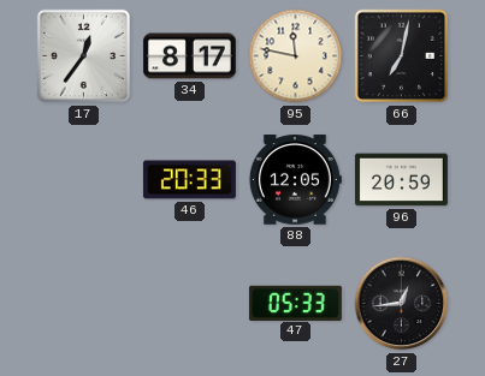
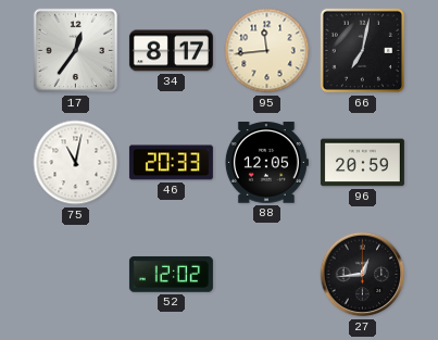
95: 11:47 -> 11:44
75: none -> 11:02
52: none -> 12:02
47: 05:33 -> none
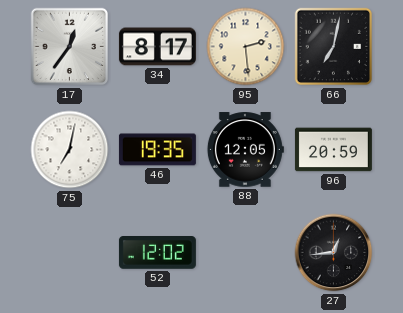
95: 11:44 -> 2:29
75: 11:02 -> 7:02
46: 20:33 -> 19:35
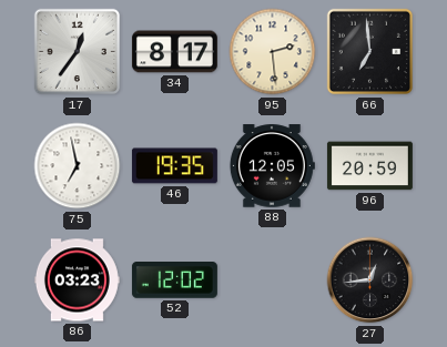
66: 7:02 -> 6:59
75: 7:02 -> 6:58
86: none -> 03:23
